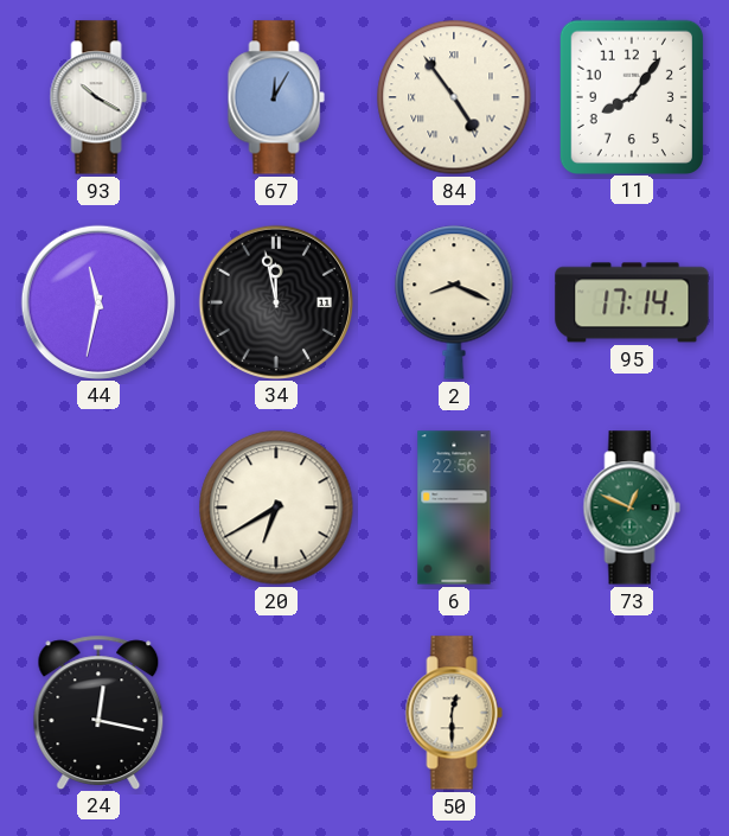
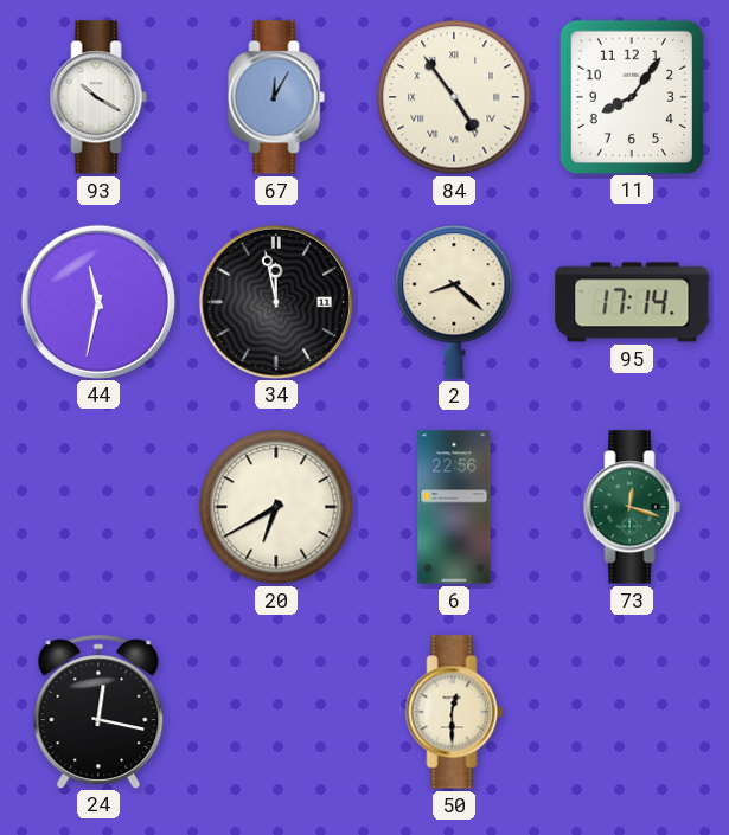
2: 8:19 -> 8:22
73: 12:49 -> 12:18
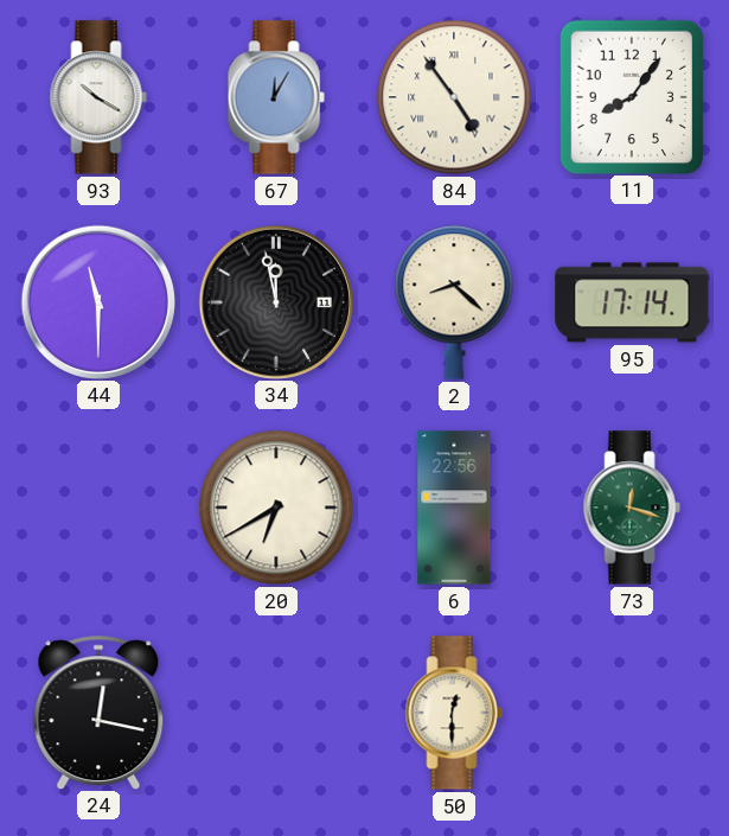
44: 11:32 -> 11:30
